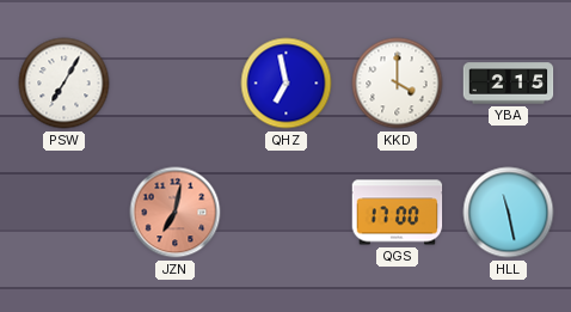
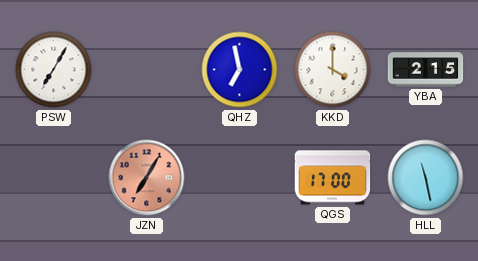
JZN: 7:02 -> 7:05
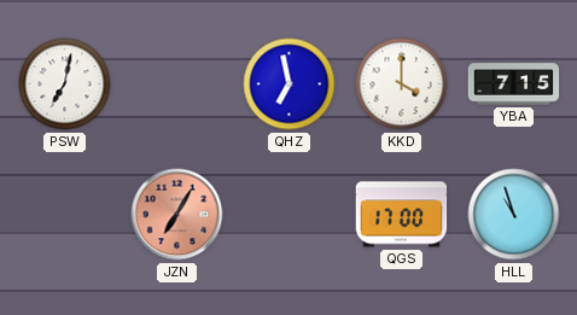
PSW: 7:05 -> 7:02
YBA: 2:15 -> 7:15
HLL: 11:28 -> 10:57
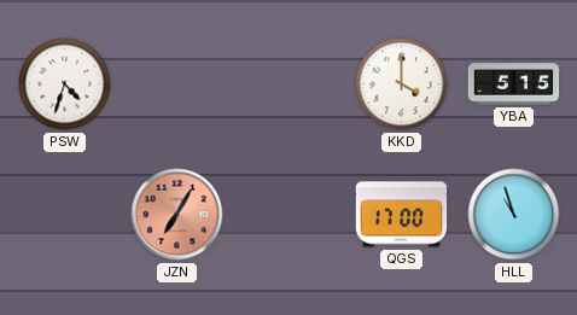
PSW: 7:02 -> 4:33
QHZ: 6:58 -> none
YBA: 7:15 -> 5:15
